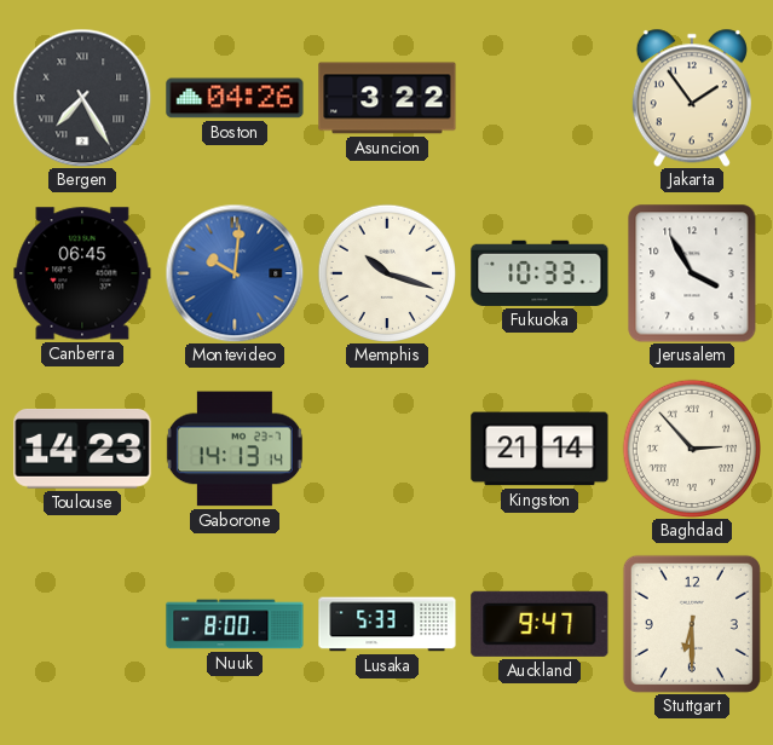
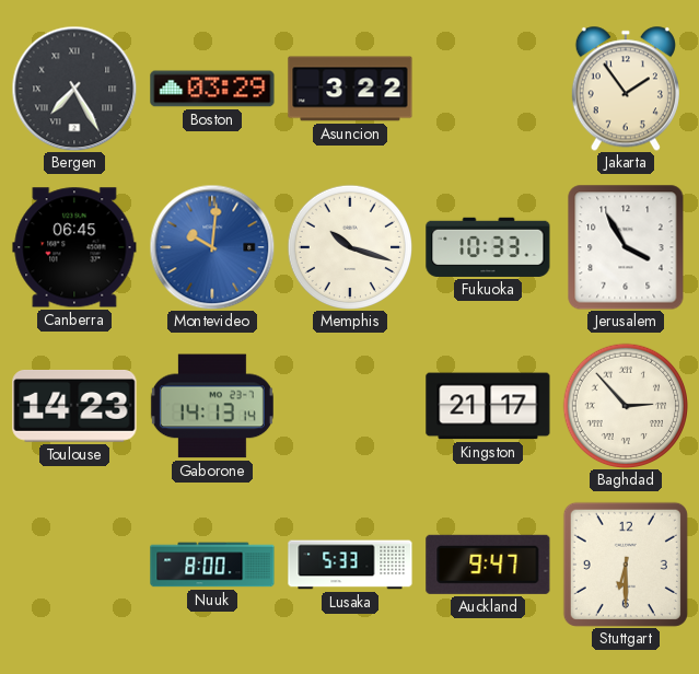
Boston: 04:26 -> 03:29
Kingston: 21:14 -> 21:17
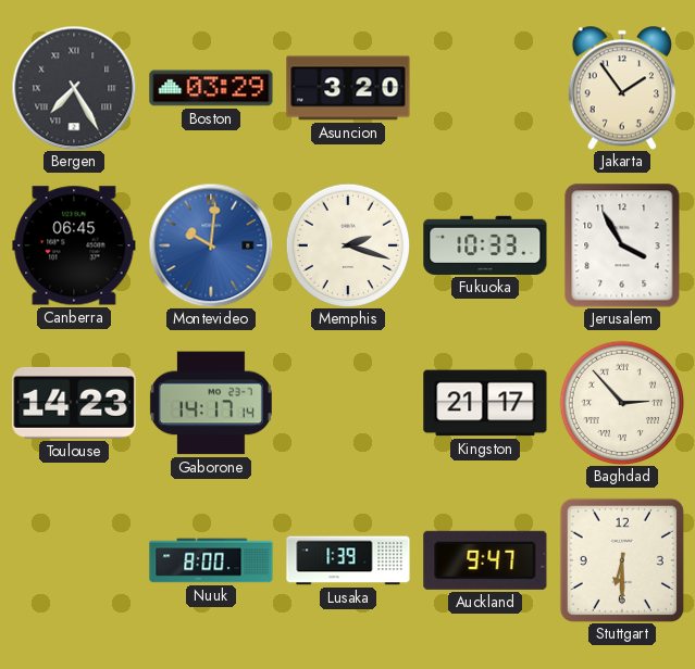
Asuncion: 3:22 -> 3:20
Memphis: 10:18 -> 2:18
Gaborone: 14:13 -> 14:17
Lusaka: 5:33 -> 1:39
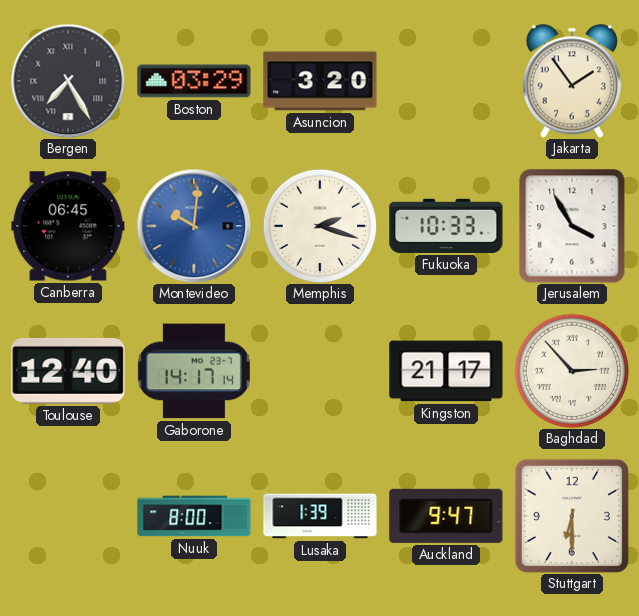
Toulouse: 14:23 -> 12:40
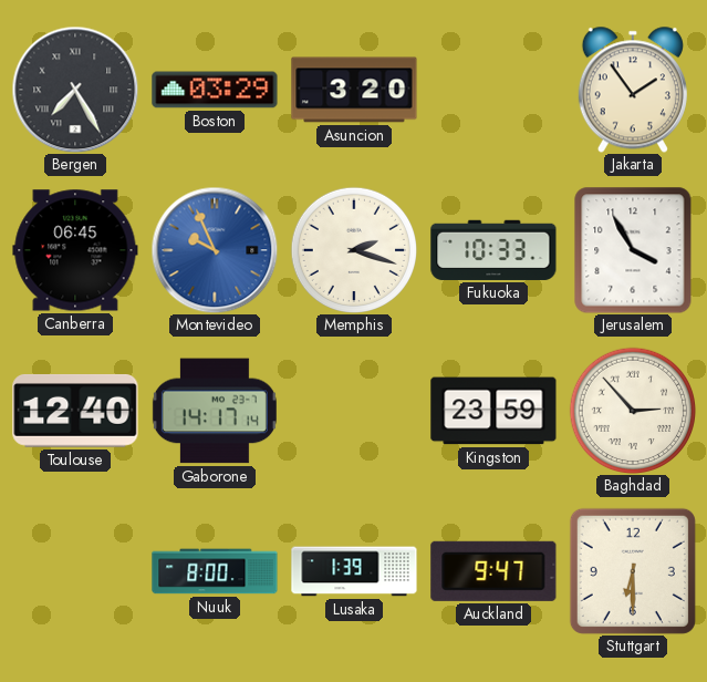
Montevideo: 10:01 -> 9:56
Kingston: 21:17 -> 23:59
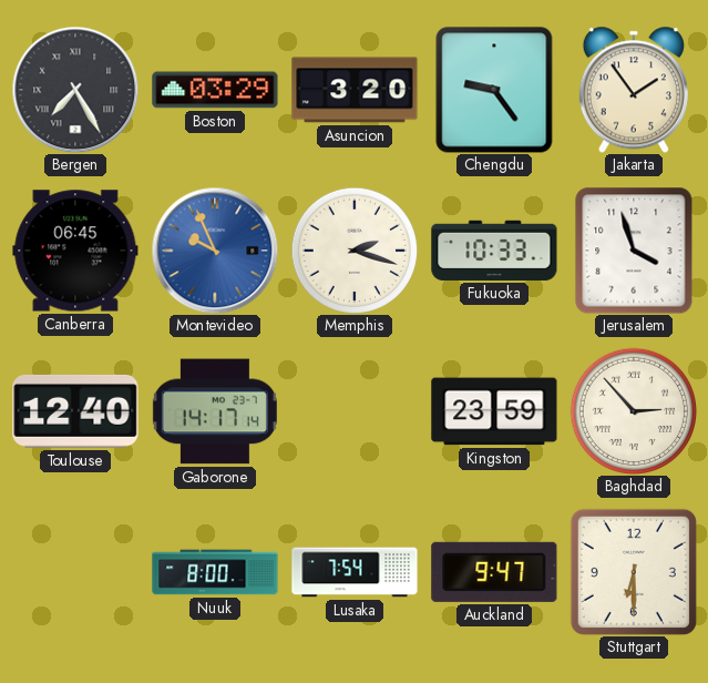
Chengdu: none -> 9:24
Jerusalem: 3:55 -> 3:57
Lusaka: 1:39 -> 7:54
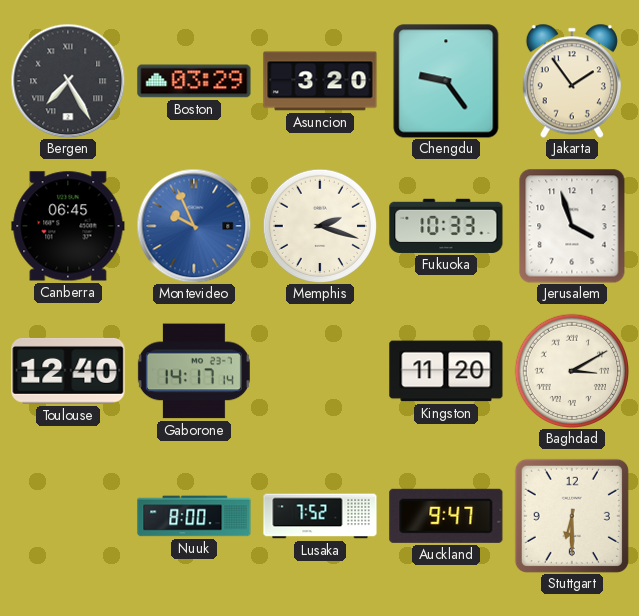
Kingston: 23:59 -> 11:20
Baghdad: 2:53 -> 3:10
Lusaka: 7:54 -> 7:52
